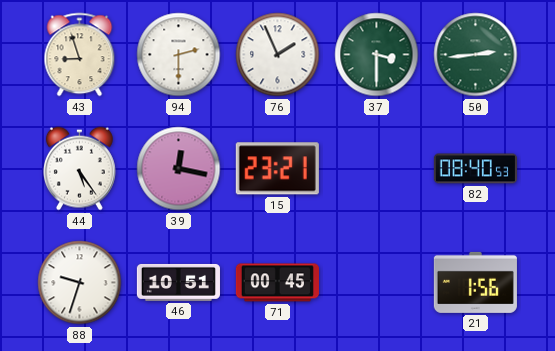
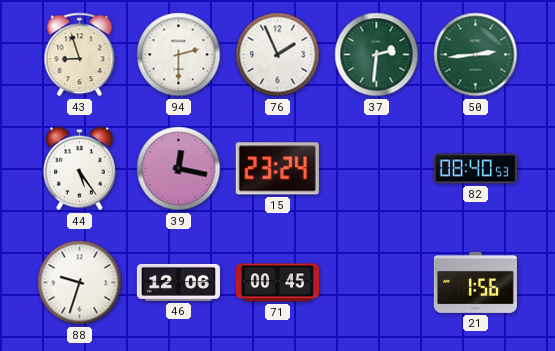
37: 3:30 -> 2:31
15: 23:21 -> 23:24
46: 10:51 -> 12:06
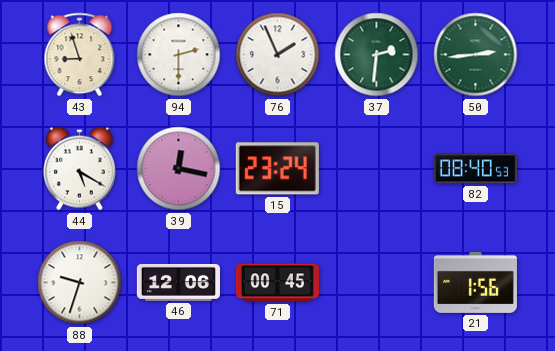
44: 5:24 -> 5:20
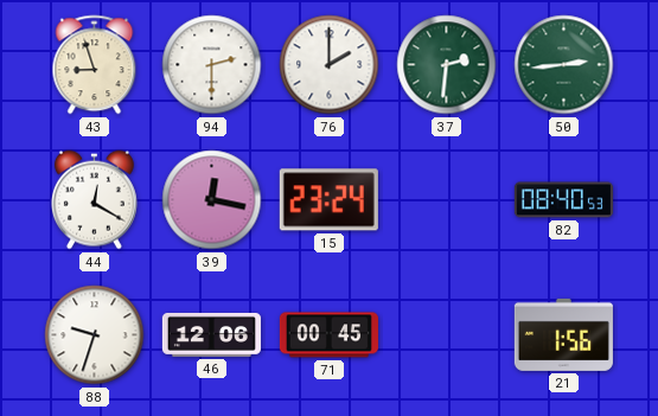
76: 1:56 -> 2:00
44: 5:20 -> 12:20
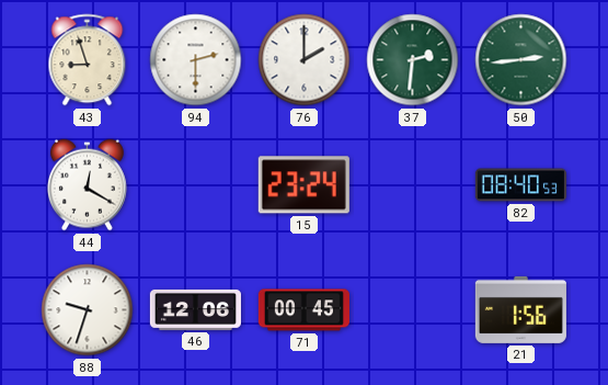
39: 12:17 -> none
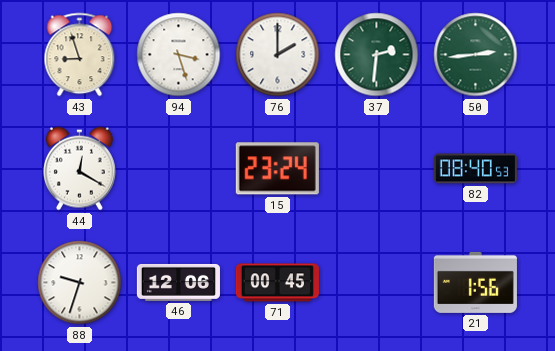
94: 2:30 -> 3:27
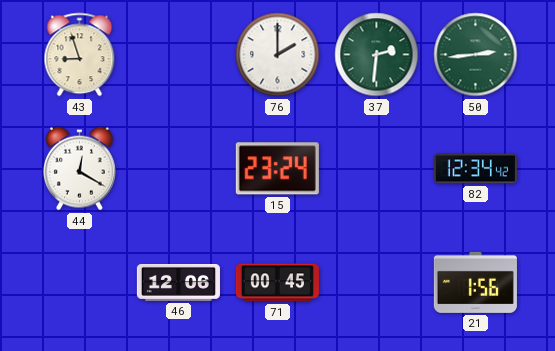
94: 3:27 -> none
82: 08:40 -> 12:34
88: 9:33 -> none
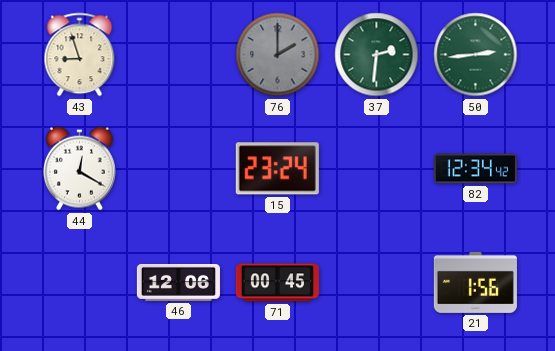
76 dial: white -> grey
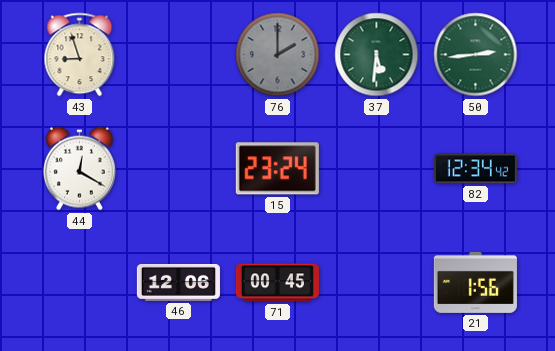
37: 2:31 -> 5:31
